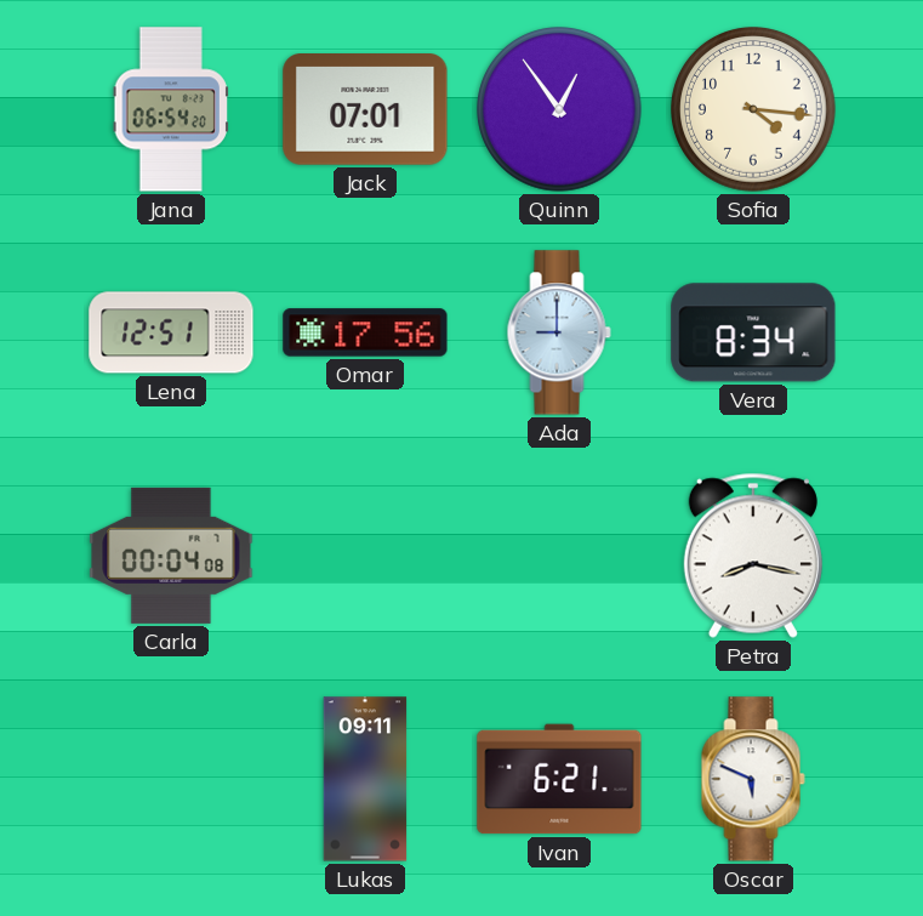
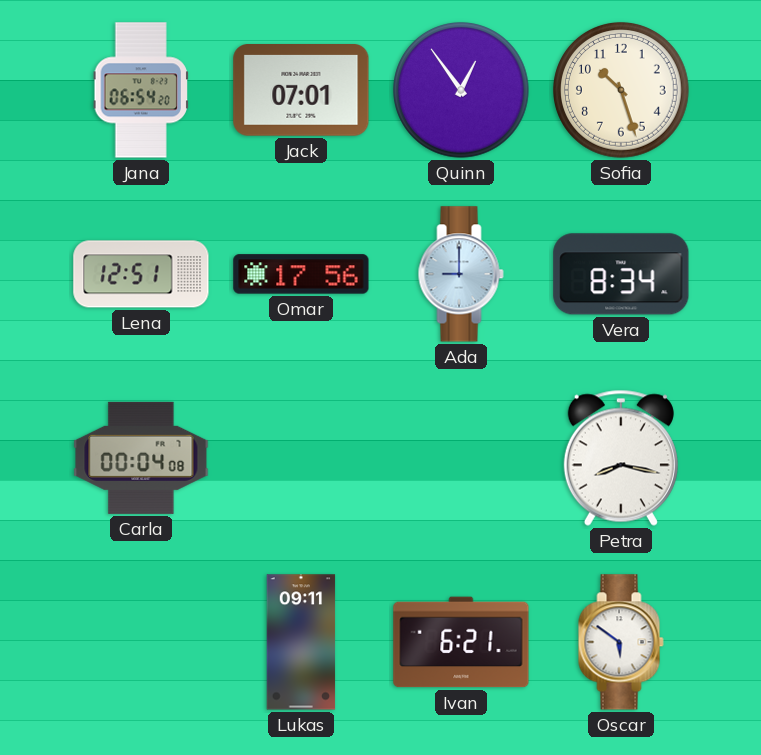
Sofia: 4:16 -> 10:27
Oscar: 5:49 -> 5:51
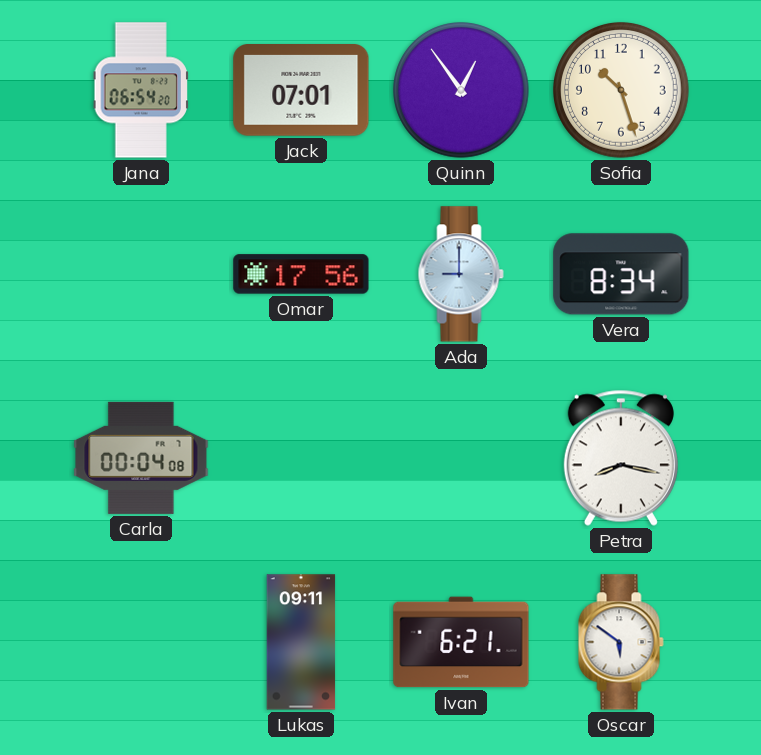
Lena: 12:51 -> none
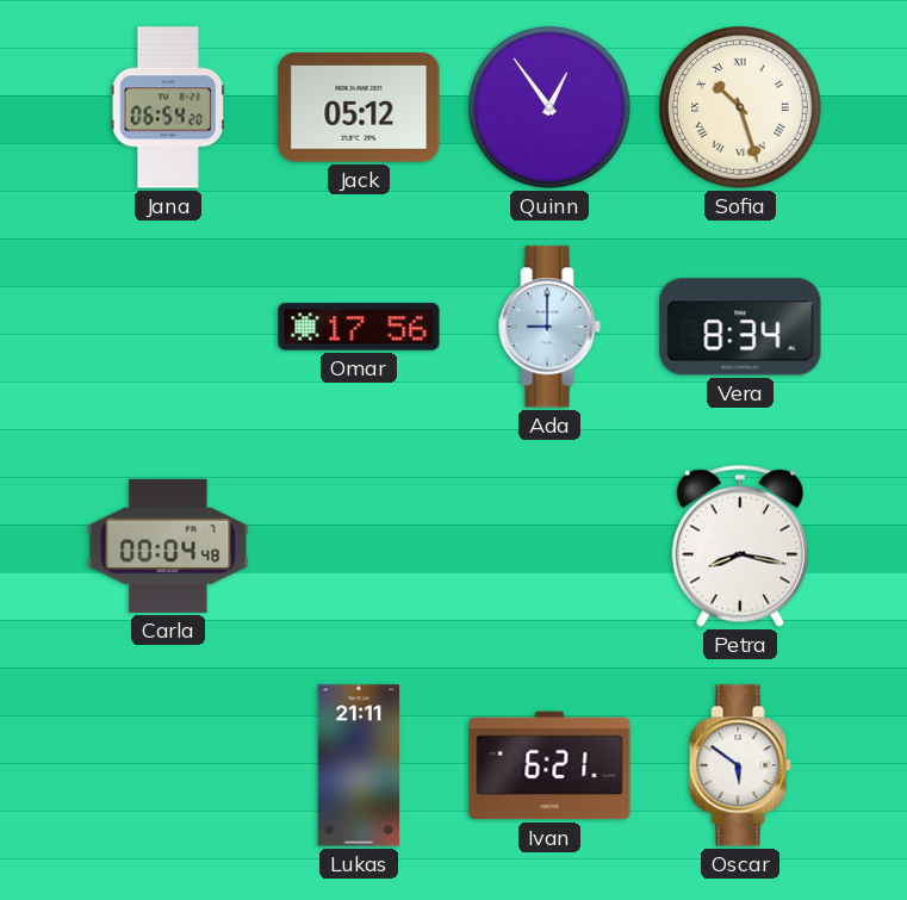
Jack: 07:01 -> 05:12
Sofia numerals: Arabic -> Roman
Carla: 00:04:08 -> 00:04:48
Lukas: 09:11 -> 21:11
